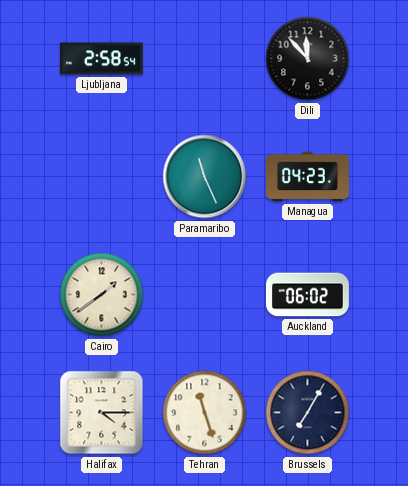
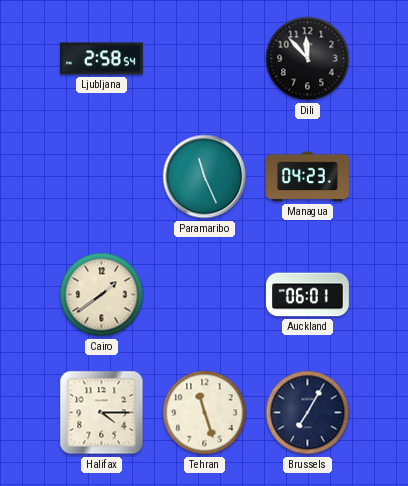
Auckland: 06:02 -> 06:01
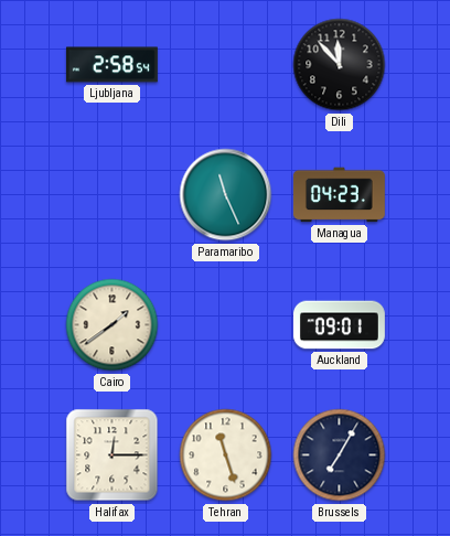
Auckland: 06:01 -> 09:01
Halifax: 4:15 -> 12:15
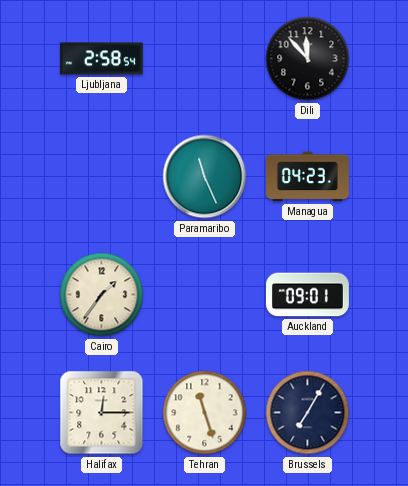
Cairo: 1:39 -> 1:36
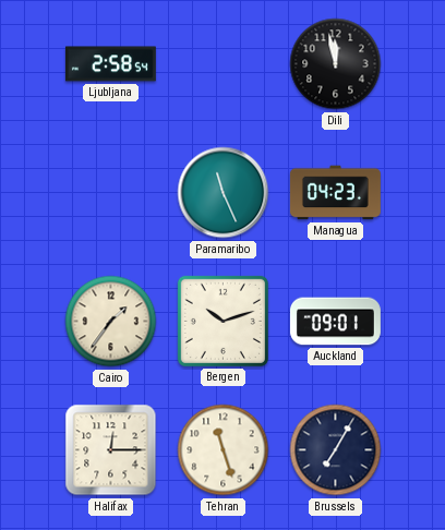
Dili: 11:53 -> 11:58
Bergen: none -> 10:12
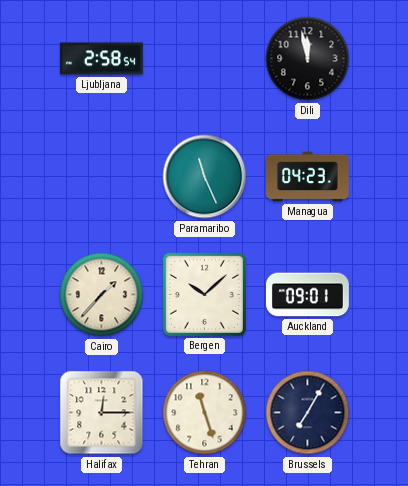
Cairo: 1:36 -> 1:37
Bergen: 10:12 -> 10:08
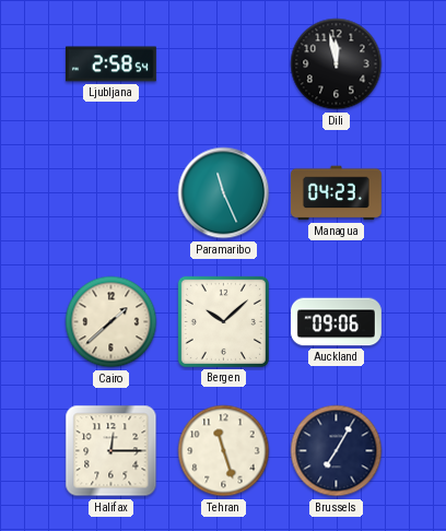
Cairo: 1:37 -> 1:38
Auckland: 09:01 -> 09:06
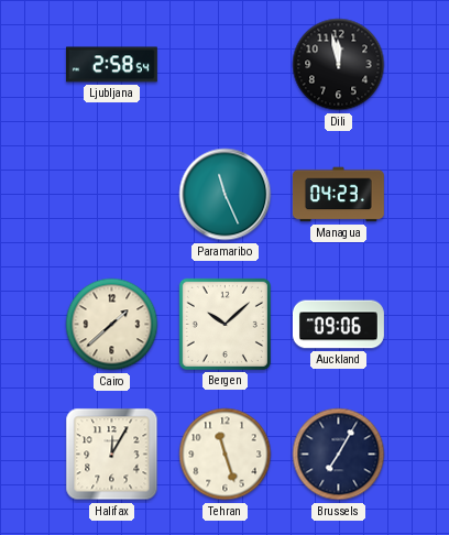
Halifax: 12:15 -> 12:05
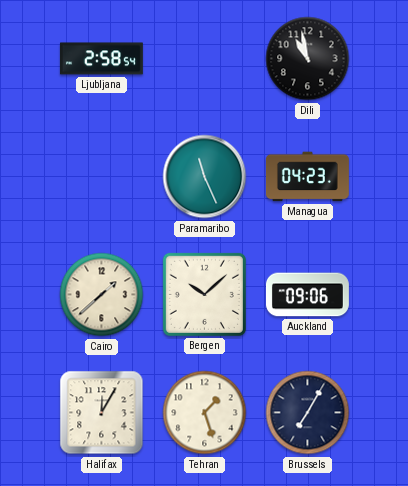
Dili: 11:58 -> 10:58
Tehran: 11:27 -> 1:27
